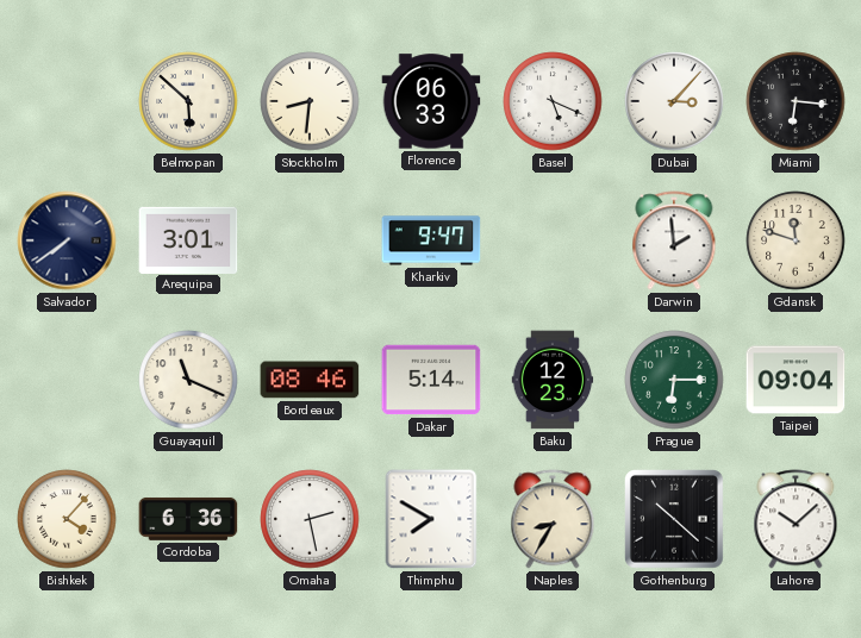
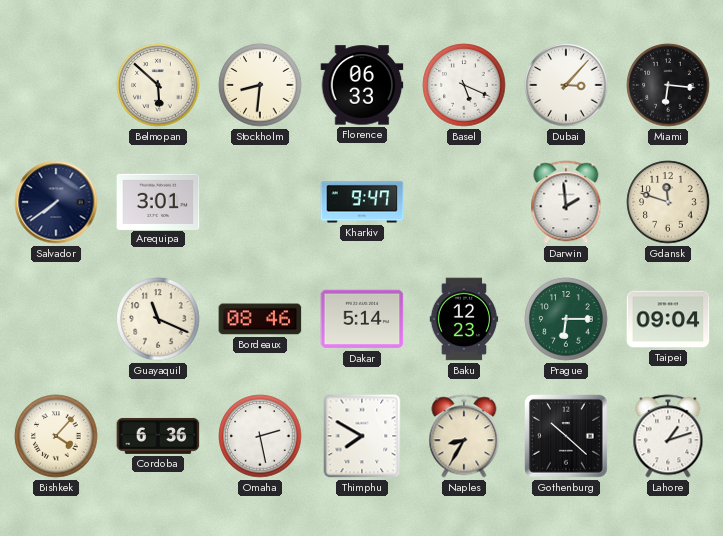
Lahore: 10:08 -> 1:12
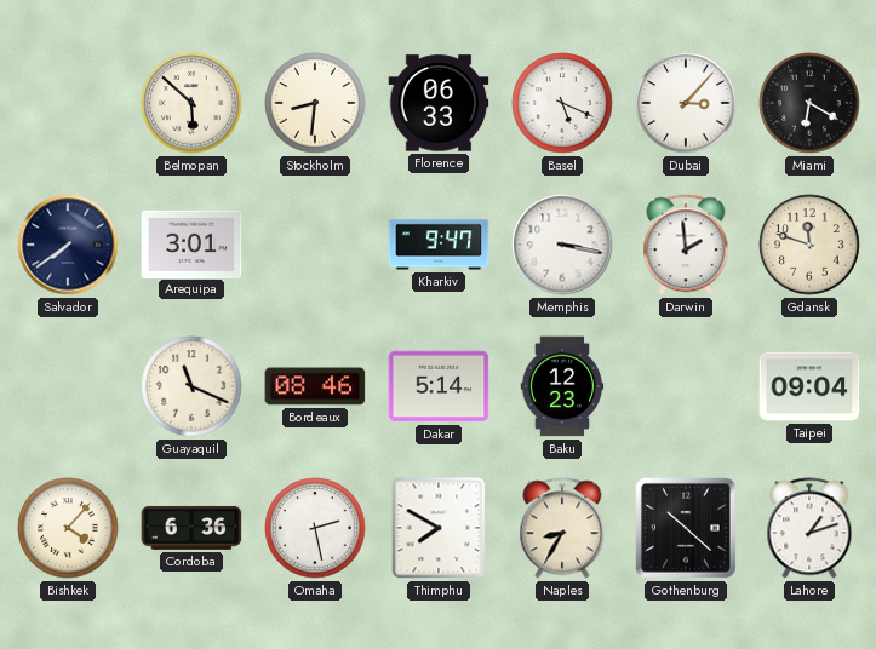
Miami: 6:16 -> 6:20
Memphis: none -> 3:17
Prague: 6:15 -> none
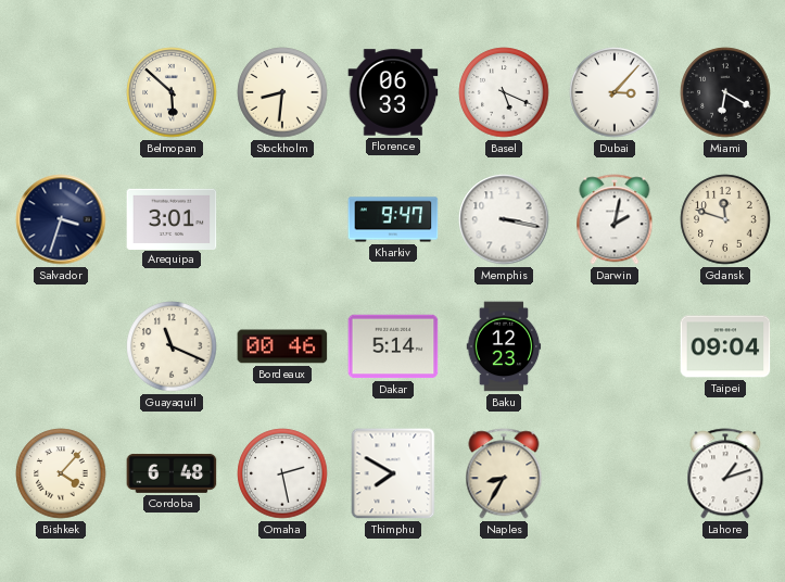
Salvador: 7:39 -> 3:33
Darwin: 1:59 -> 2:02
Bordeaux: 08:46 -> 00:46
Cordoba: 6:36 -> 6:48
Gothenburg: 10:22 -> none
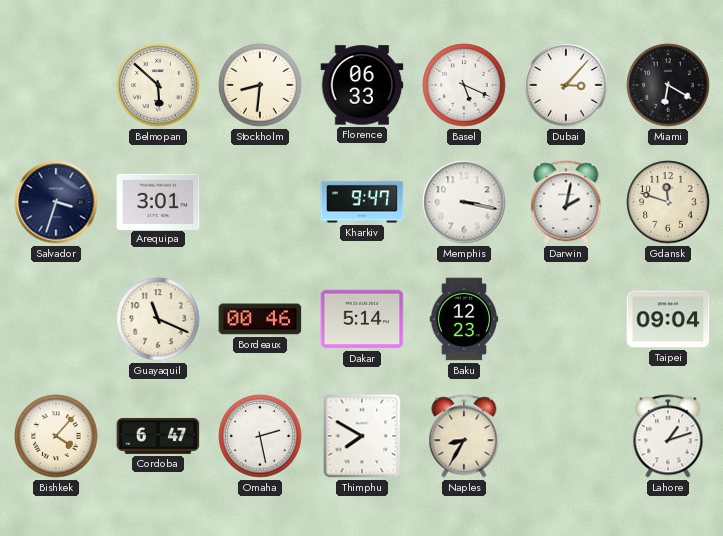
Cordoba: 6:48 -> 6:47
